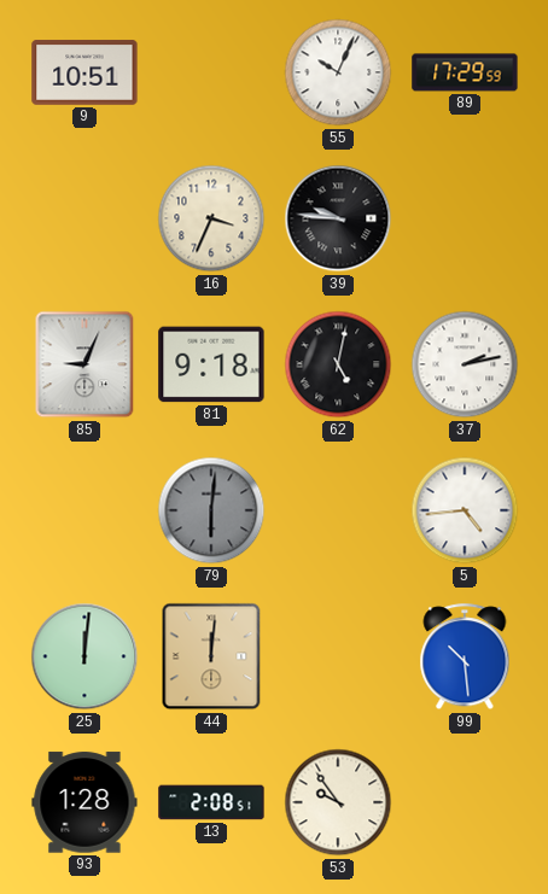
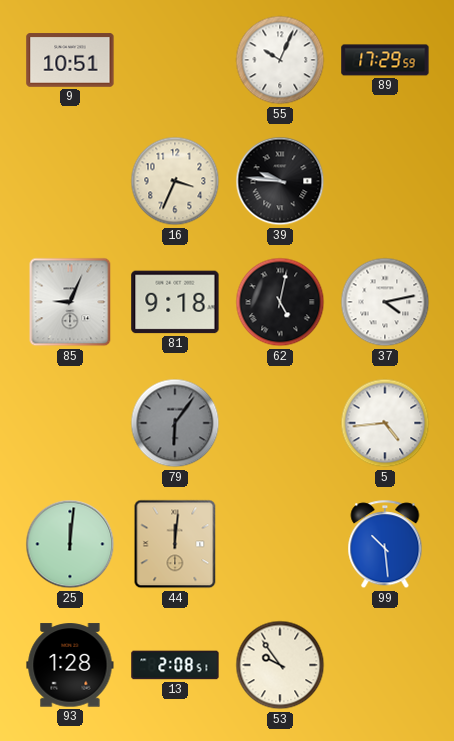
37: 2:13 -> 4:13
79: 6:01 -> 6:06
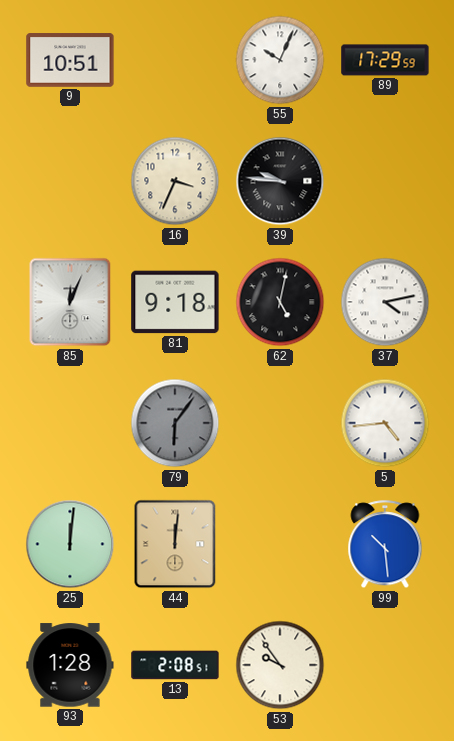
85: 9:04 -> 12:04
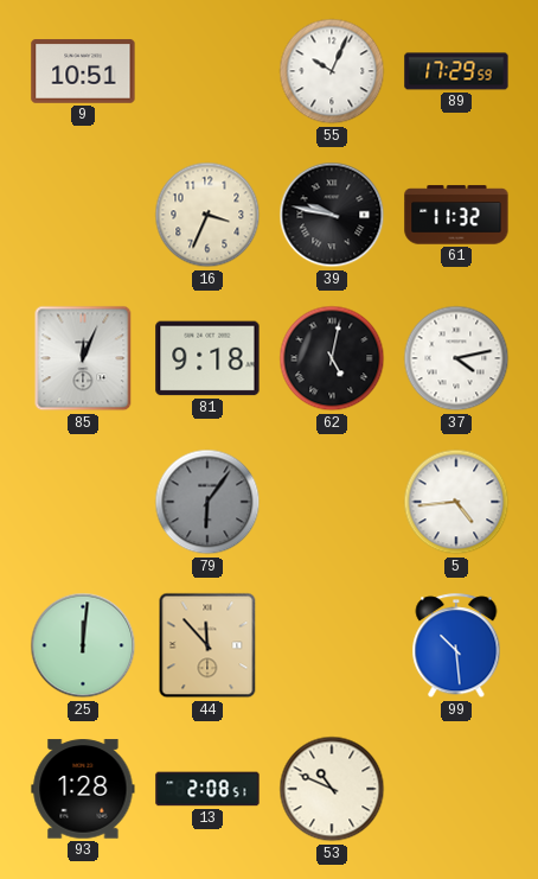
39: 9:46 -> 9:47
61: none -> 11:32
44: 12:01 -> 11:53
53: 9:54 -> 10:49
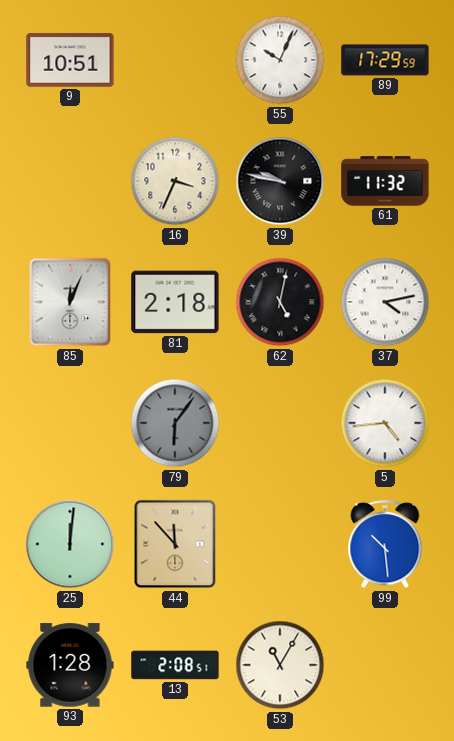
81: 9:18 -> 2:18
53: 10:49 -> 11:05
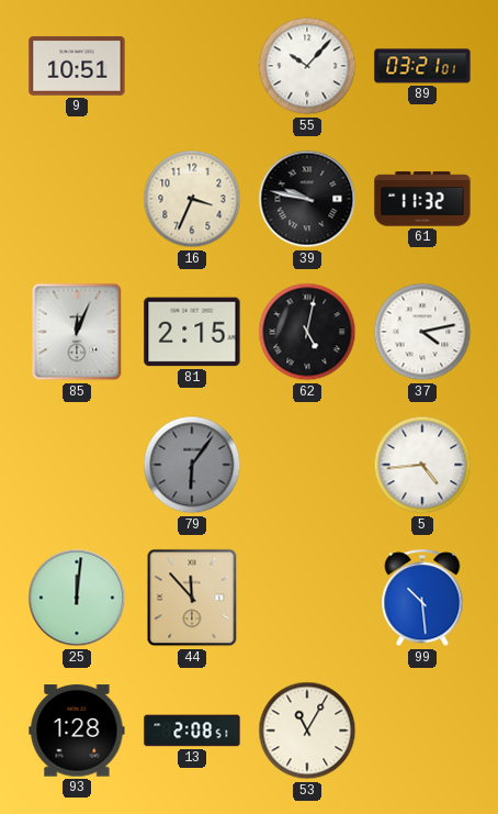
55: 10:04 -> 10:07
89: 17:29 -> 03:21
81: 2:18 -> 2:15
